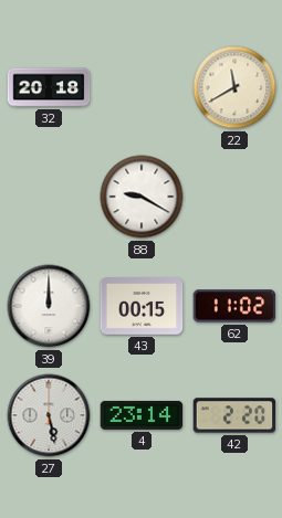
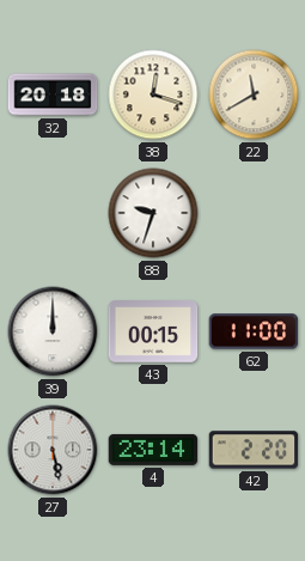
38: none -> 12:18
88: 9:20 -> 9:33
62: 11:02 -> 11:00
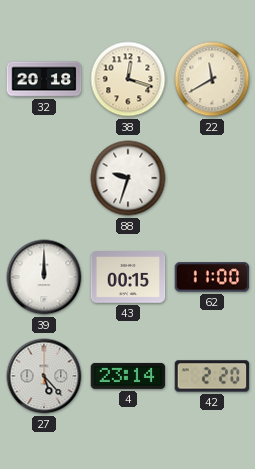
27: 5:28 -> 5:23
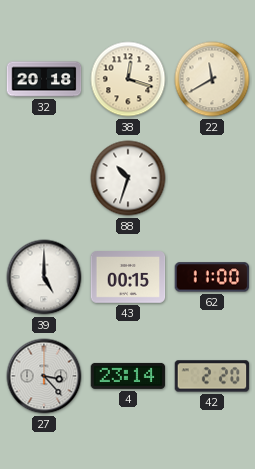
88: 9:33 -> 10:33
39: 12:00 -> 5:00
27: 5:23 -> 3:23
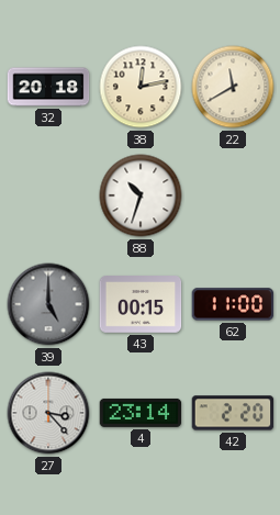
38: 12:18 -> 12:13
39 dial: white -> grey
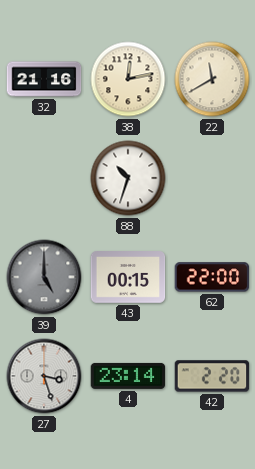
32: 20:18 -> 21:16
62: 11:00 -> 22:00
27: 3:23 -> 3:27
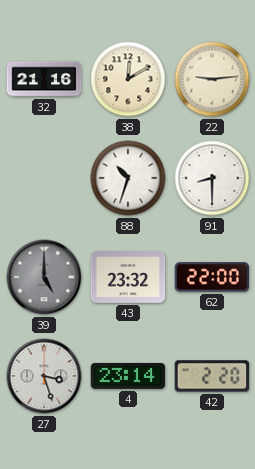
38: 12:13 -> 12:10
22: 11:40 -> 9:14
91: none -> 8:30
43: 00:15 -> 23:32
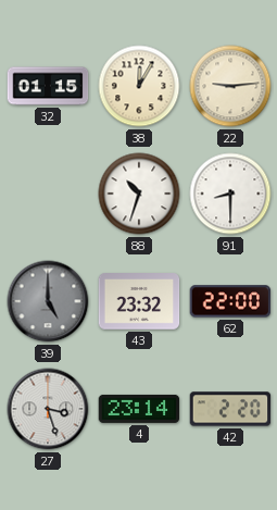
32: 21:16 -> 01:15
38: 12:10 -> 12:05
